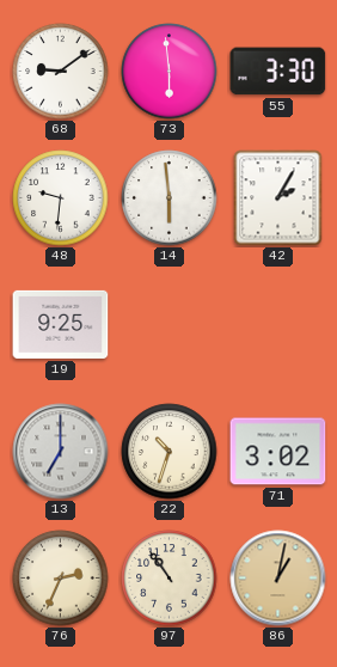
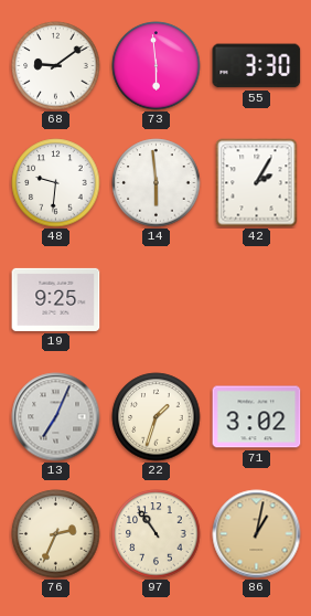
13: 7:00 -> 7:04
22: 10:33 -> 1:33
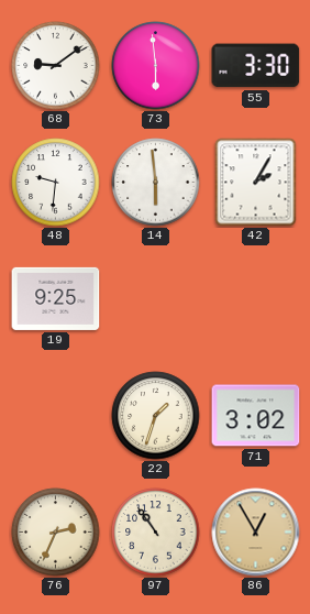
13: 7:04 -> none
86: 1:02 -> 12:55
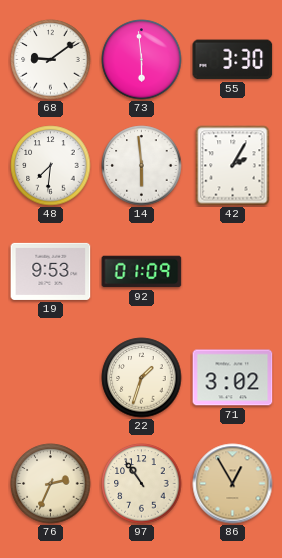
48: 9:31 -> 7:31
19: 9:25 -> 9:53
92: none -> 01:09
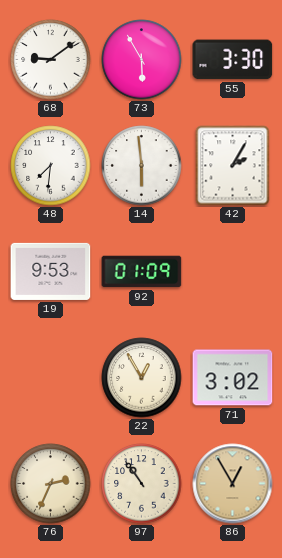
73: 5:59 -> 5:55
22: 1:33 -> 12:55
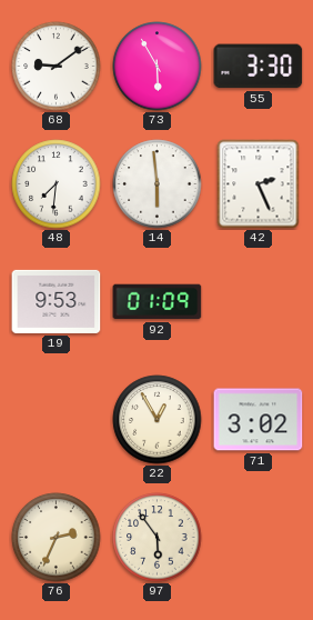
42: 2:05 -> 2:26
97: 10:54 -> 5:54
86: 12:55 -> none
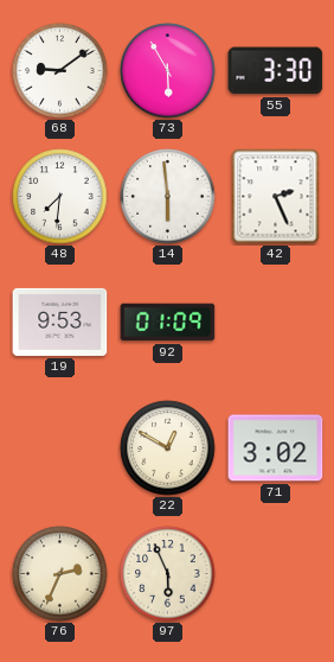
22: 12:55 -> 12:50
97: 5:54 -> 5:56
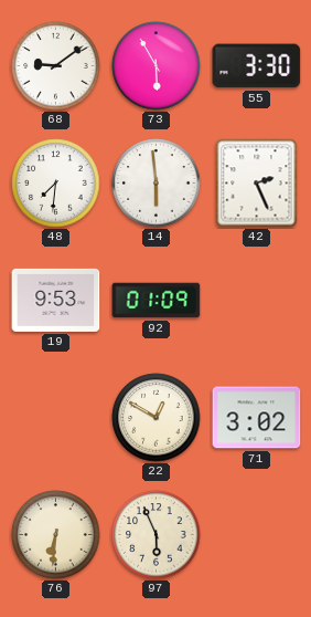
76: 2:34 -> 6:31
